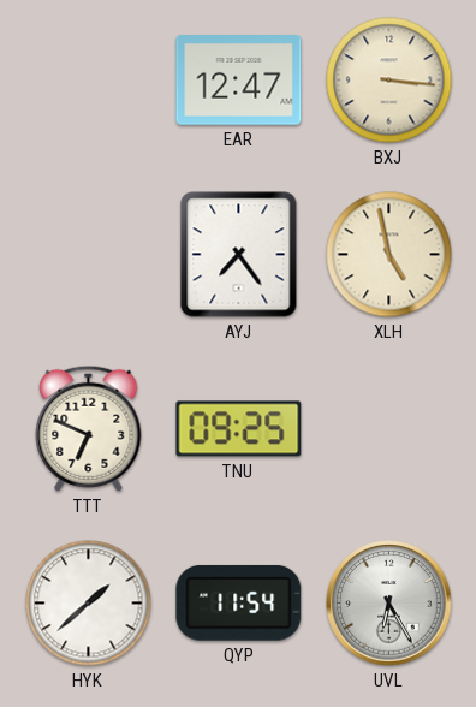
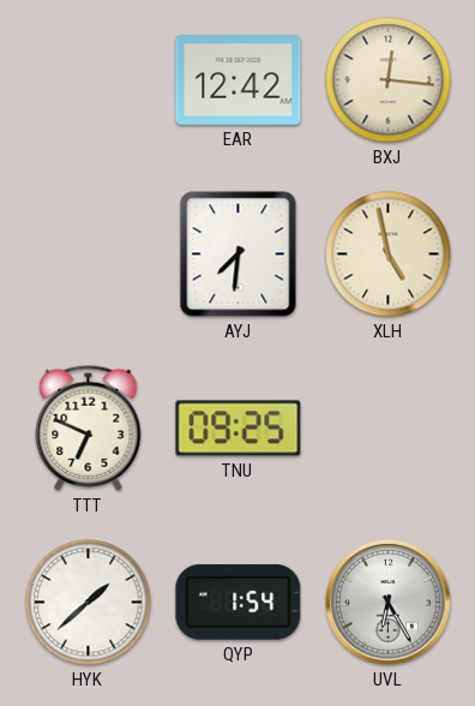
EAR: 12:47 -> 12:42
BXJ: 3:16 -> 12:16
AYJ: 7:24 -> 7:31
QYP: 11:54 -> 1:54
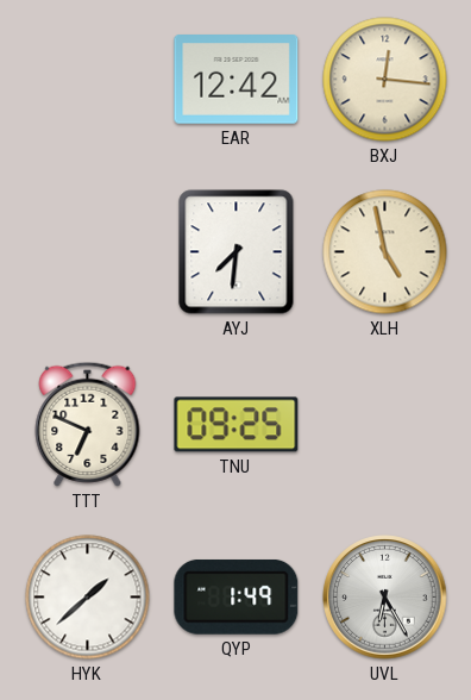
QYP: 1:54 -> 1:49
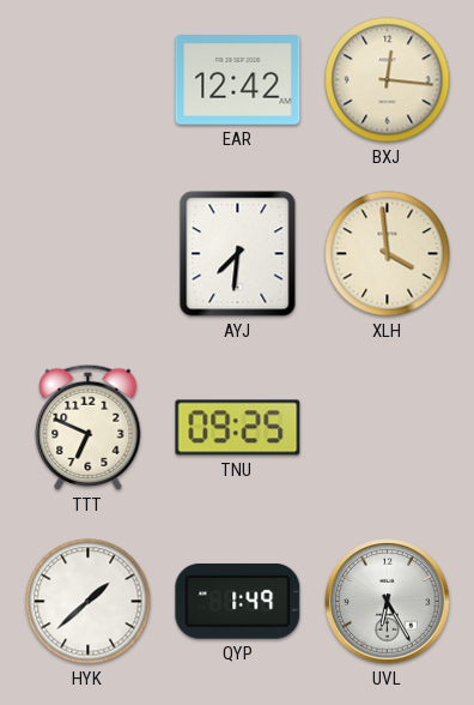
XLH: 4:58 -> 3:59
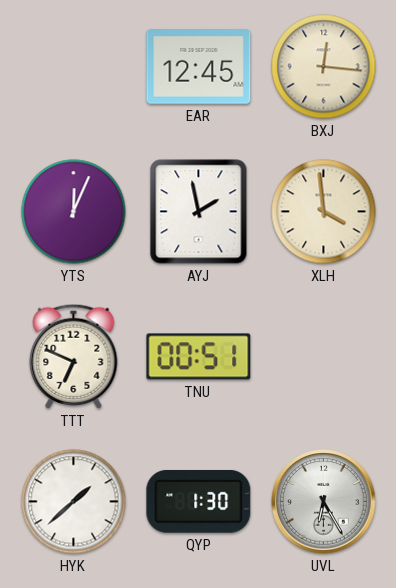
EAR: 12:42 -> 12:45
YTS: none -> 12:04
AYJ: 7:31 -> 1:58
TNU: 09:25 -> 00:51
QYP: 1:49 -> 1:30
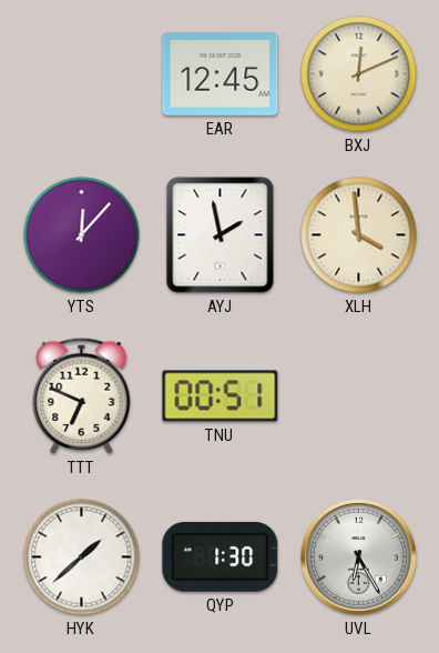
BXJ: 12:16 -> 12:11
YTS: 12:04 -> 12:07
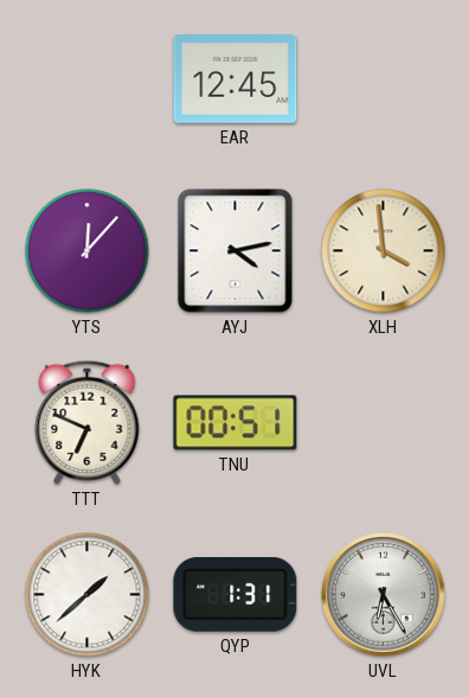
BXJ: 12:11 -> none
AYJ: 1:58 -> 4:13
QYP: 1:30 -> 1:31
